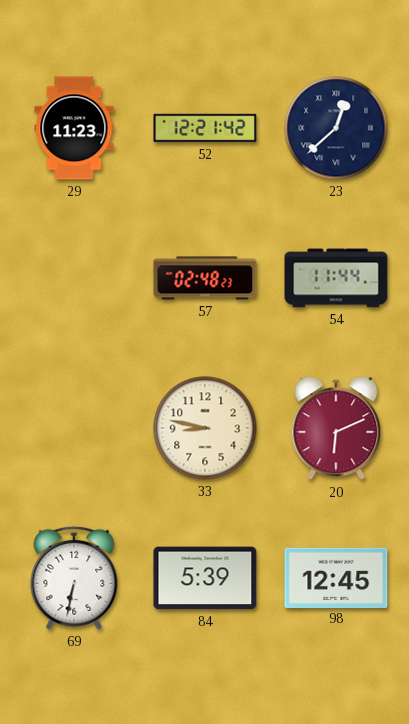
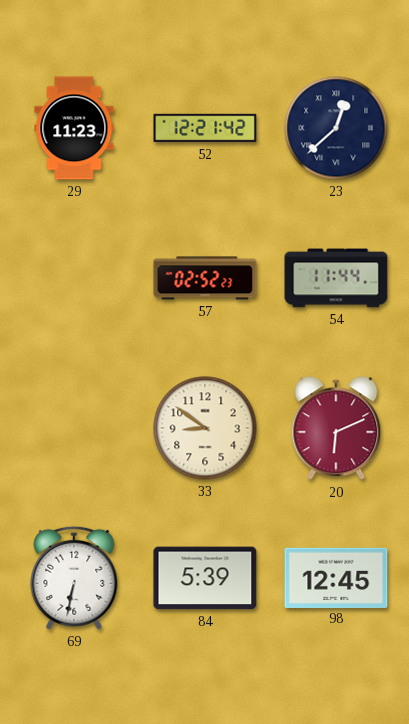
57: 02:48 -> 02:52
33: 8:47 -> 8:51
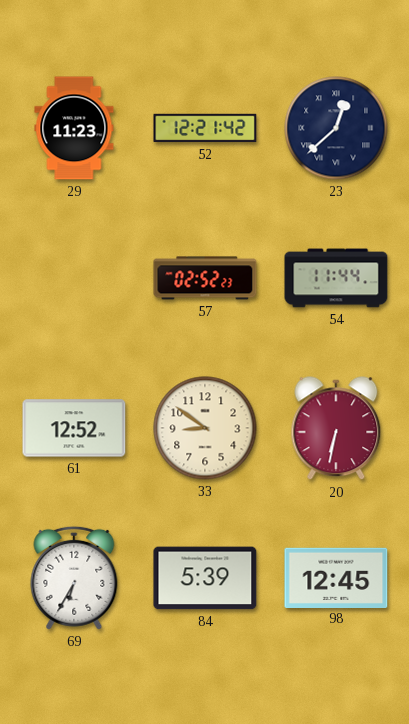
61: none -> 12:52
20: 6:11 -> 6:32
69: 6:32 -> 6:35
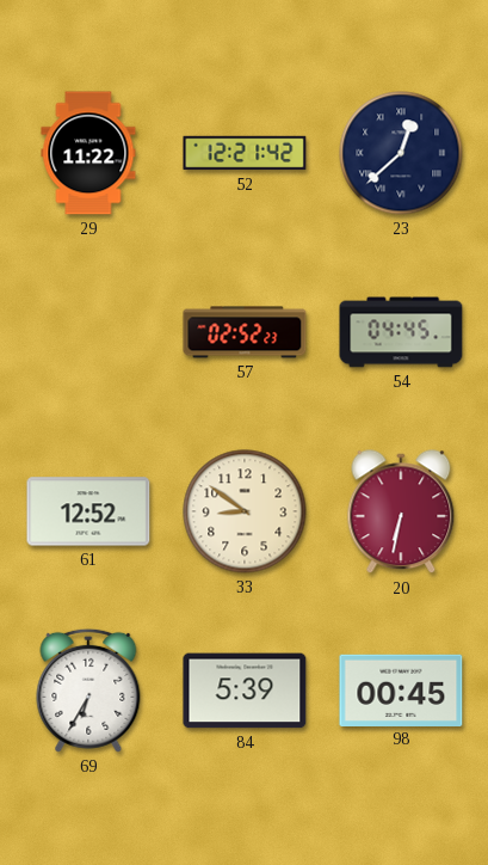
29: 11:23 -> 11:22
54: 11:44 -> 04:45
98: 12:45 -> 00:45
